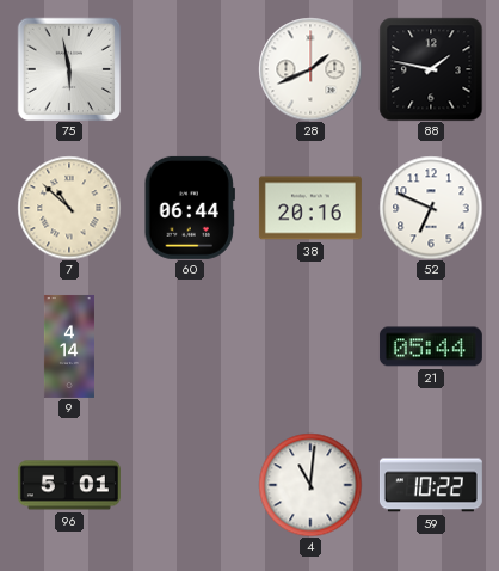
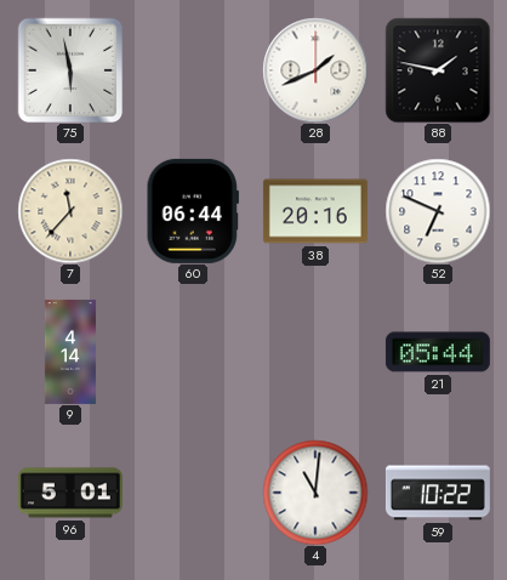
7: 10:52 -> 11:37
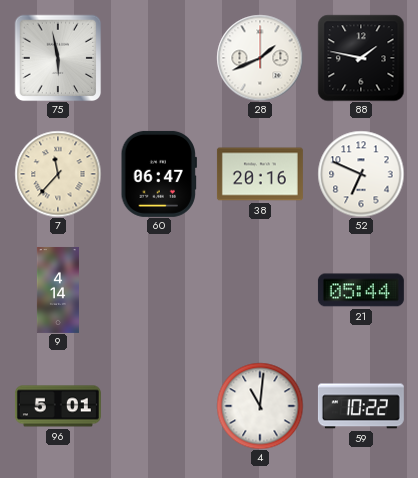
60: 06:44 -> 06:47
